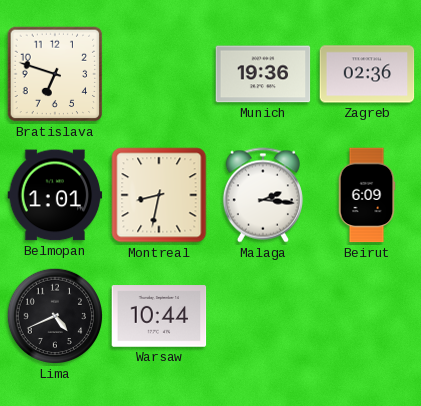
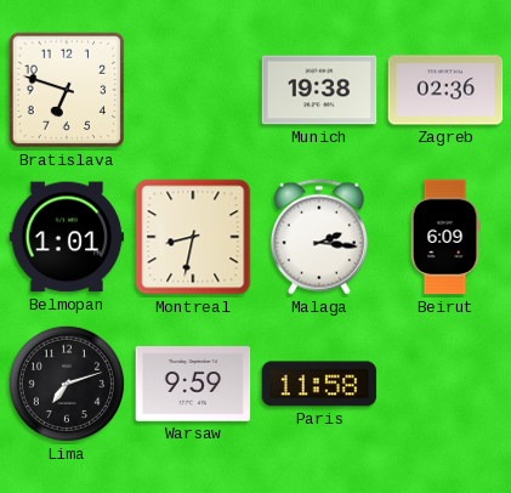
Munich: 19:36 -> 19:38
Lima: 4:41 -> 7:12
Warsaw: 10:44 -> 9:59
Paris: none -> 11:58
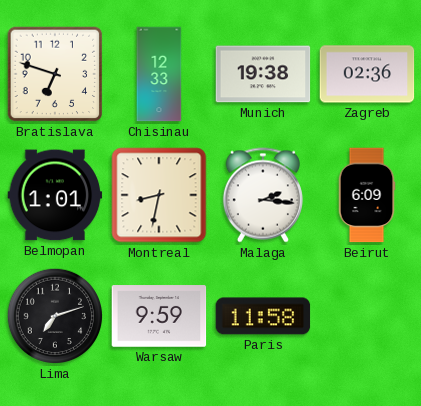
Chisinau: none -> 12:33
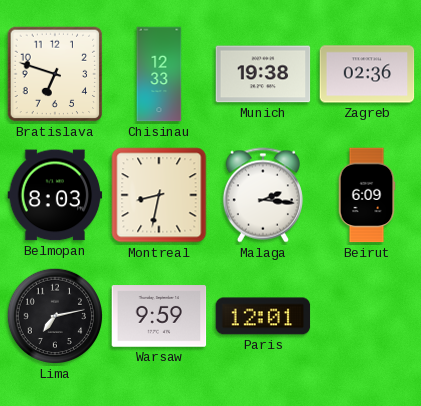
Belmopan: 1:01 -> 8:03
Lima: 7:12 -> 7:13
Paris: 11:58 -> 12:01
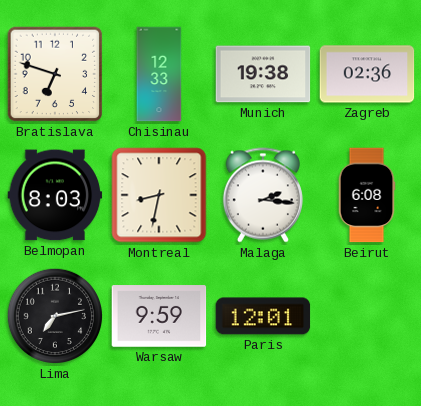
Beirut: 6:09 -> 6:08
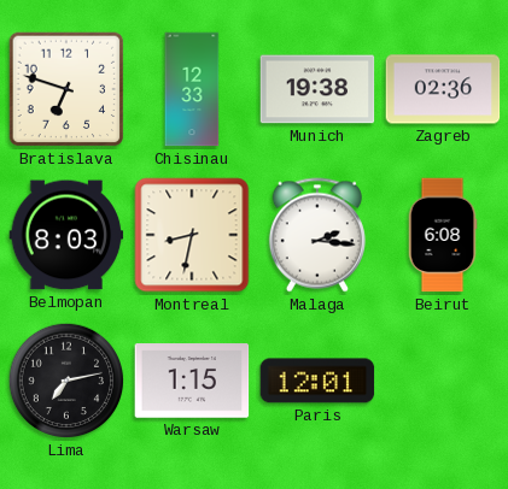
Warsaw: 9:59 -> 1:15
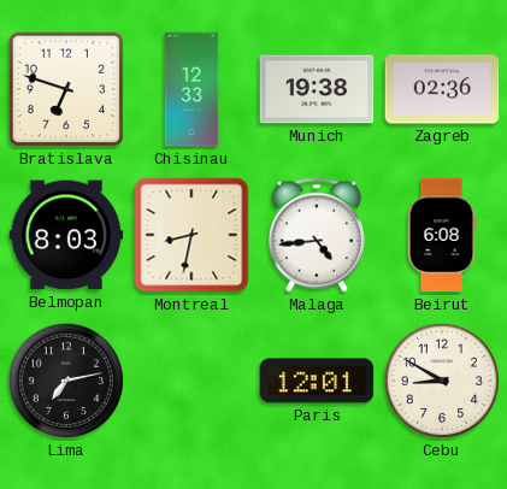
Malaga: 2:16 -> 4:44
Warsaw: 1:15 -> none
Cebu: none -> 8:50
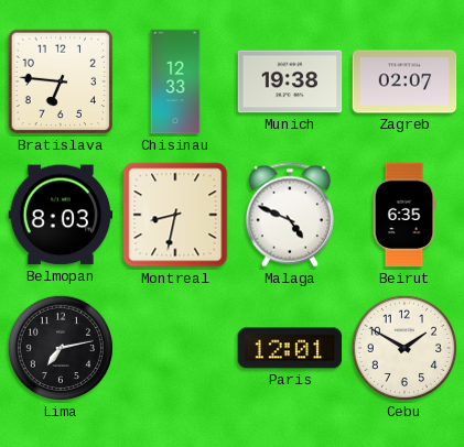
Bratislava: 6:48 -> 6:46
Zagreb: 02:36 -> 02:07
Malaga: 4:44 -> 4:49
Beirut: 6:08 -> 6:35
Cebu: 8:50 -> 1:50
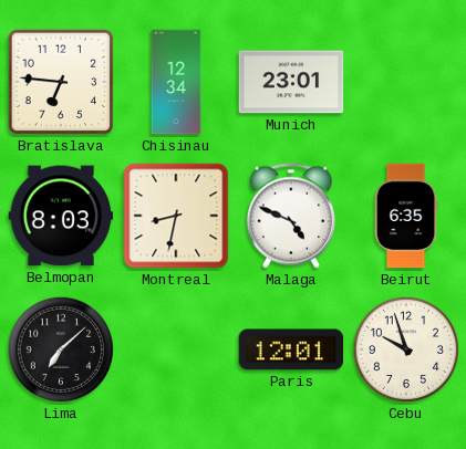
Chisinau: 12:33 -> 12:34
Munich: 19:38 -> 23:01
Zagreb: 02:07 -> none
Lima: 7:13 -> 7:08
Cebu: 1:50 -> 9:57
